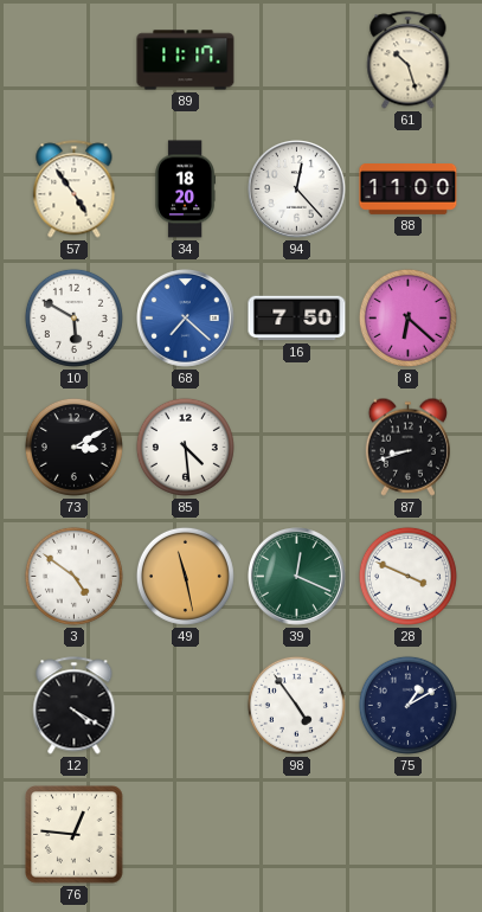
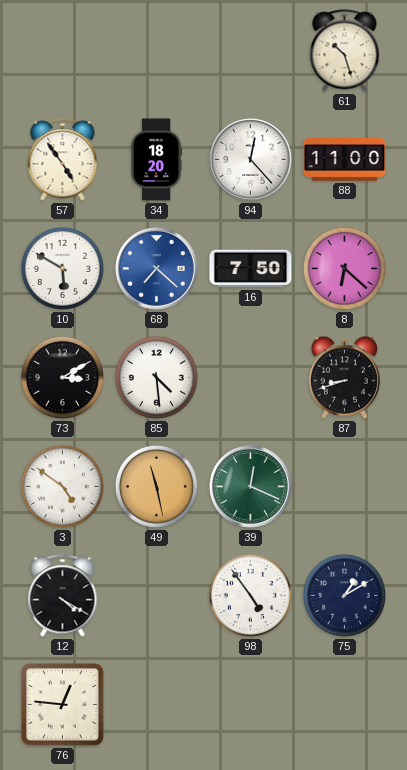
89: 11:17 -> none
28: 3:49 -> none
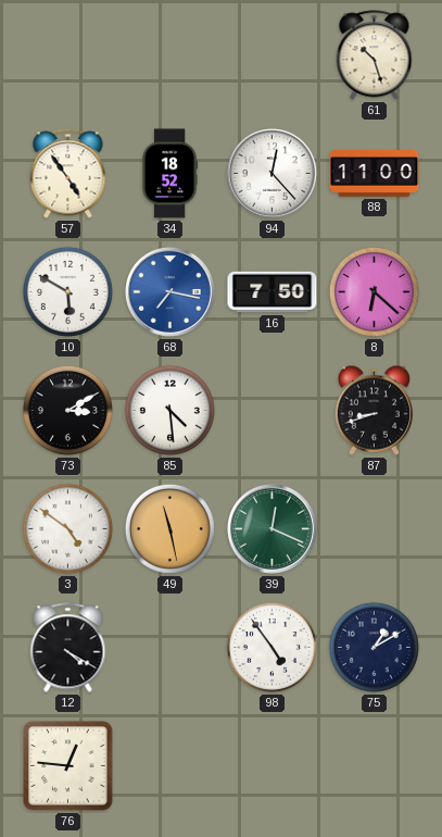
34: 18:20 -> 18:52
68: 7:22 -> 7:17
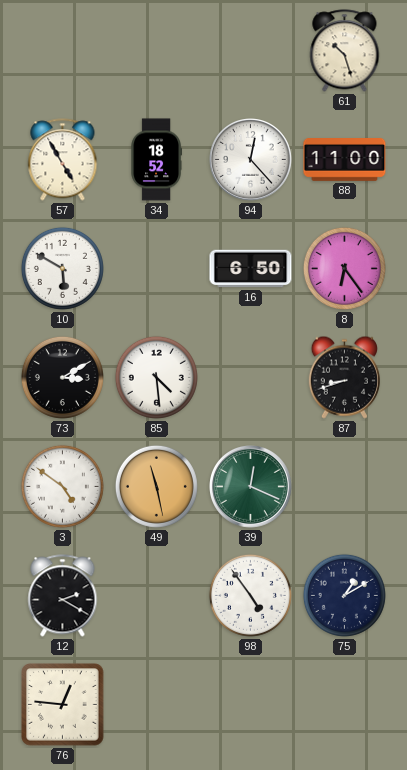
57: 4:54 -> 4:55
68: 7:17 -> none
16: 7:50 -> 6:50
8: 6:22 -> 6:24
12: 4:20 -> 2:20
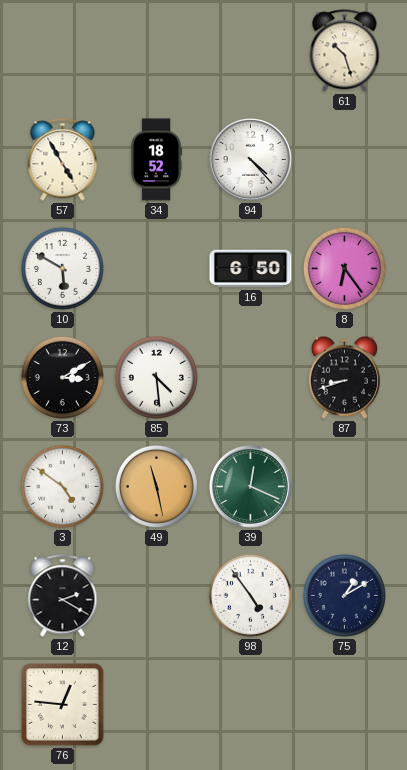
94: 12:23 -> 4:23
88: 11:00 -> none
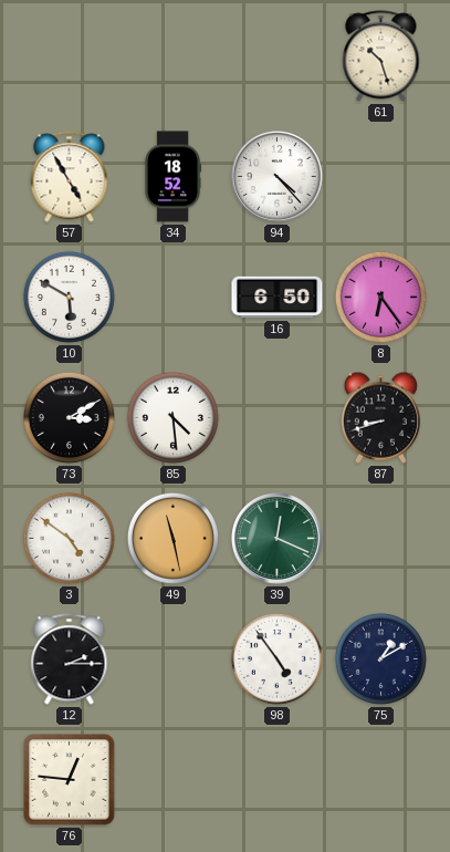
12: 2:20 -> 2:15
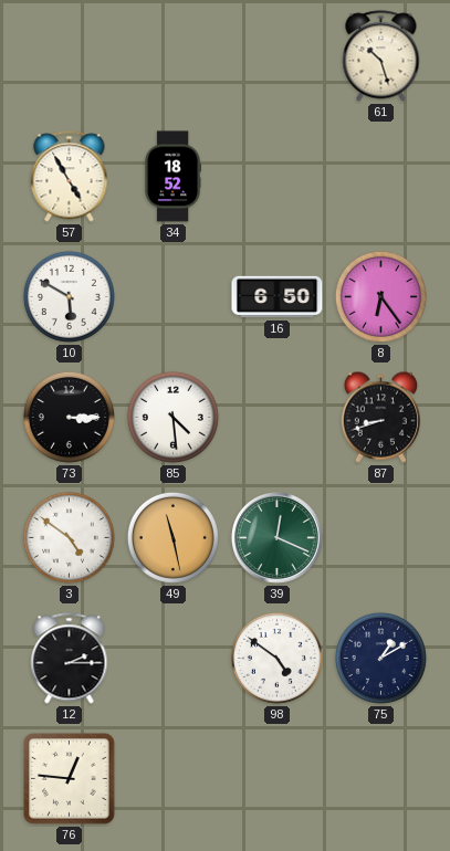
94: 4:23 -> none
73: 3:10 -> 3:15
98: 4:54 -> 4:51
